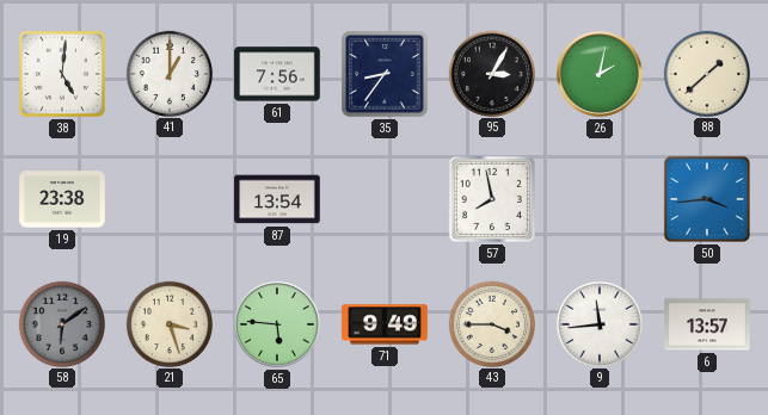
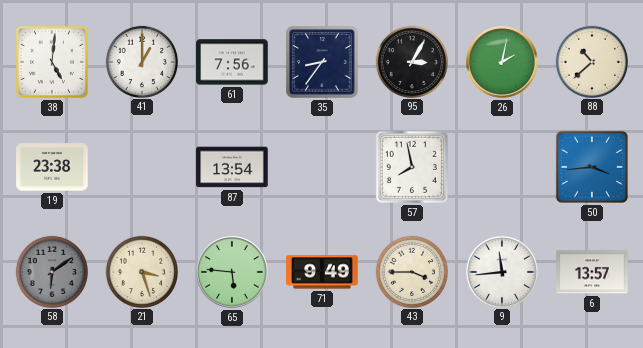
88: 1:38 -> 10:38
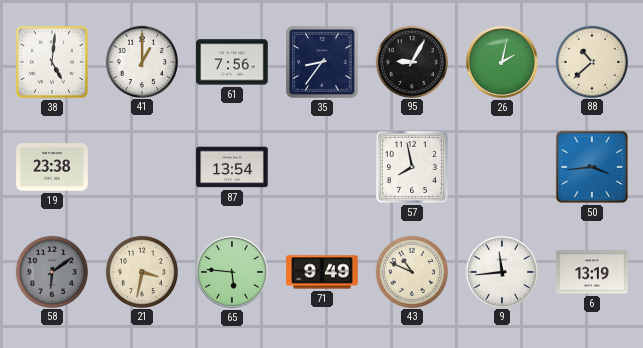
95: 3:05 -> 9:05
21: 3:27 -> 3:32
43: 3:45 -> 10:49
6: 13:57 -> 13:19
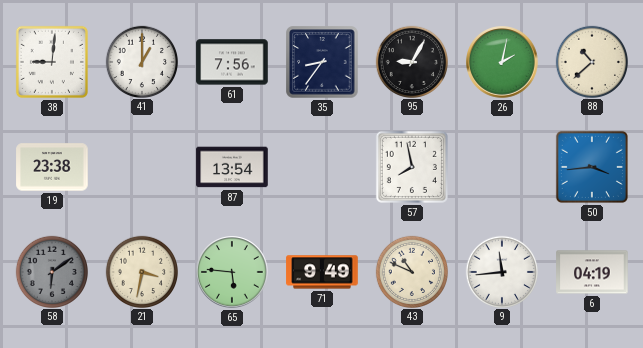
38: 5:01 -> 9:01
6: 13:19 -> 04:19
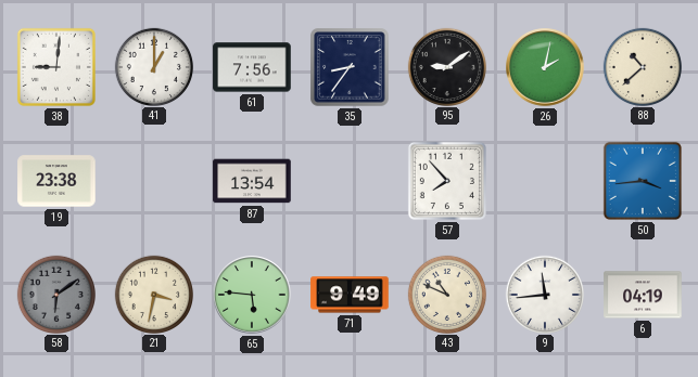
95: 9:05 -> 9:09
57: 7:58 -> 7:53
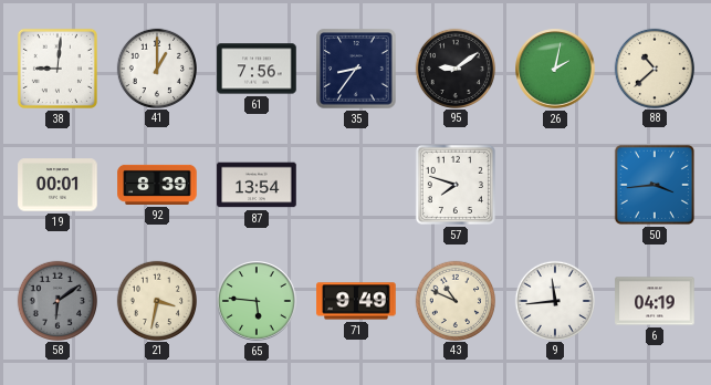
19: 23:38 -> 00:01
92: none -> 8:39
57: 7:53 -> 7:48
